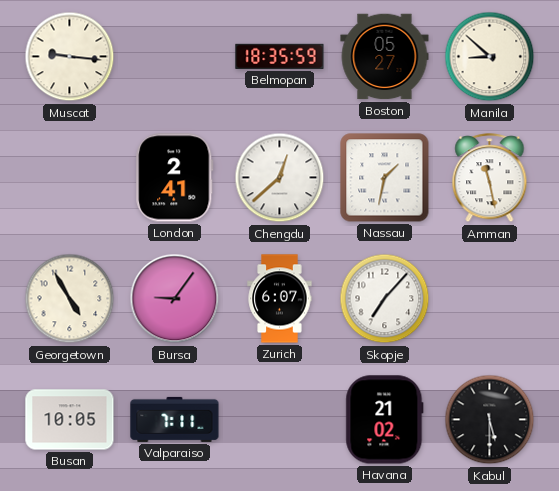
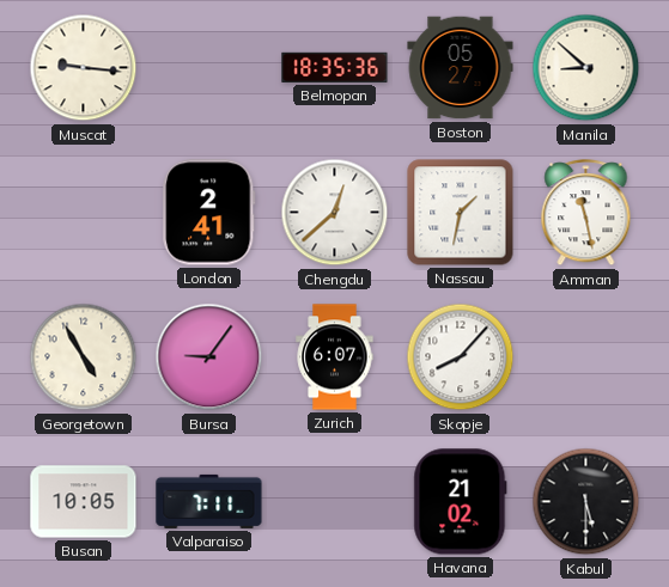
Belmopan: 18:35:59 -> 18:35:36
Skopje: 7:07 -> 8:07
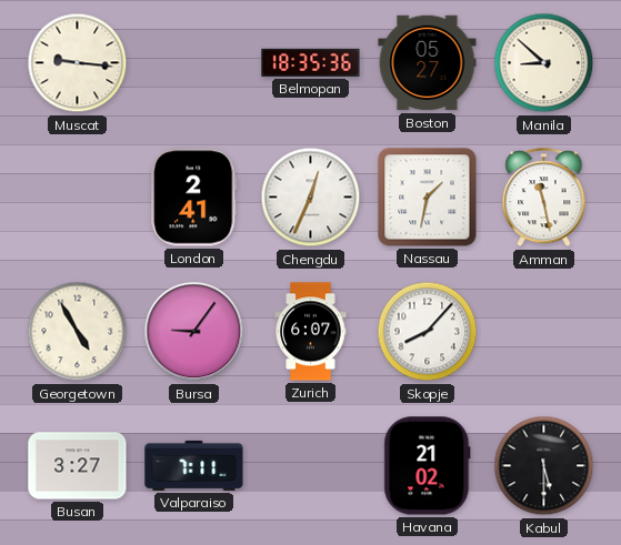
Chengdu: 12:38 -> 12:34
Busan: 10:05 -> 3:27
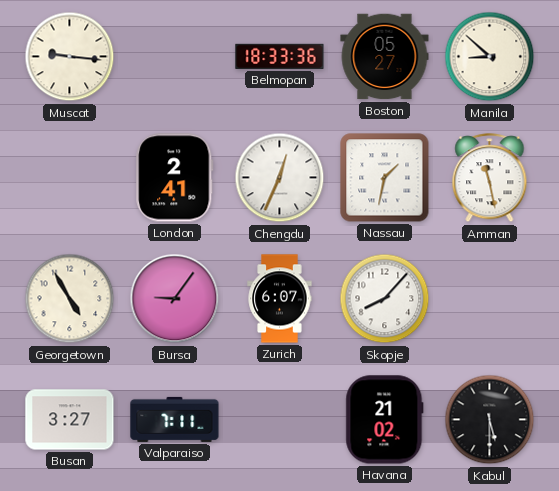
Belmopan: 18:35 -> 18:33
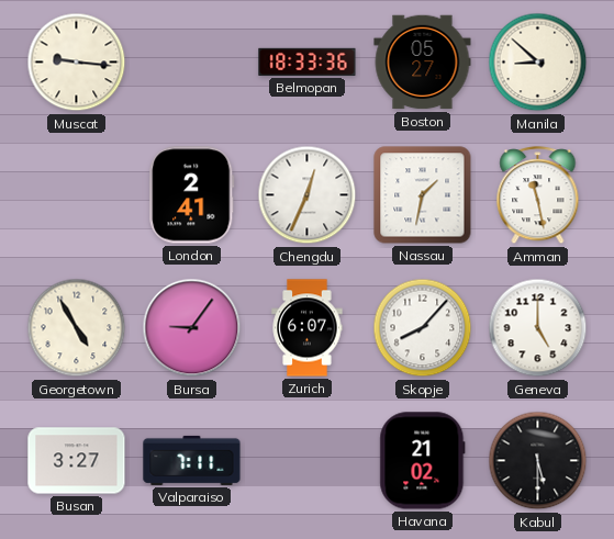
Geneva: none -> 5:00
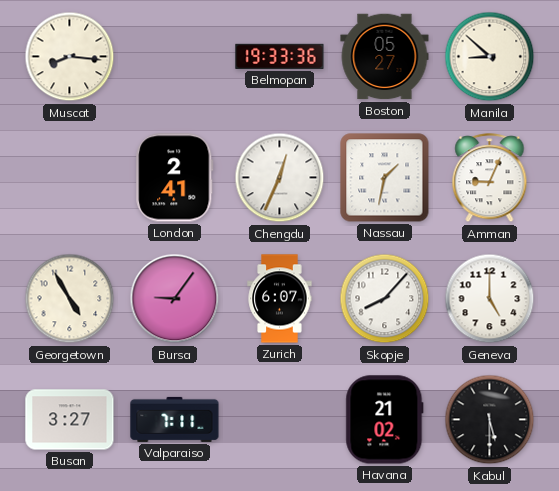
Muscat: 9:16 -> 8:16
Belmopan: 18:33 -> 19:33
Amman: 11:28 -> 9:04
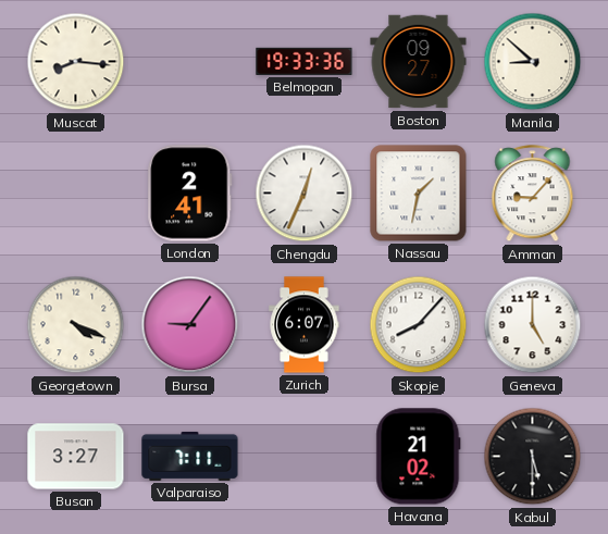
Boston: 05:27 -> 09:27
Amman: 9:04 -> 9:07
Georgetown: 4:55 -> 4:19
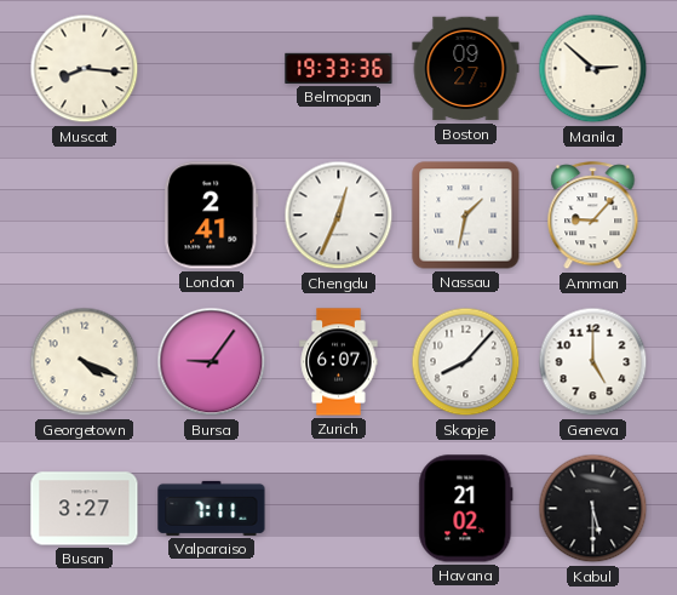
Manila: 8:52 -> 2:52
